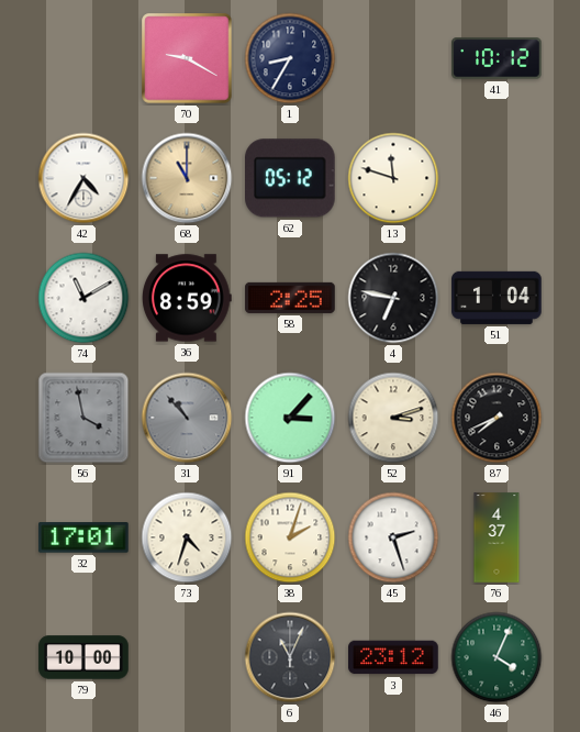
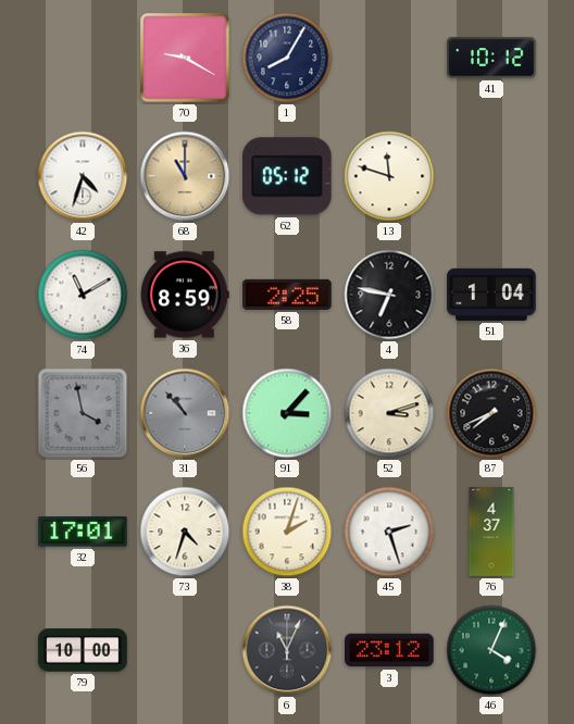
1: 8:35 -> 8:05
42: 4:35 -> 4:33
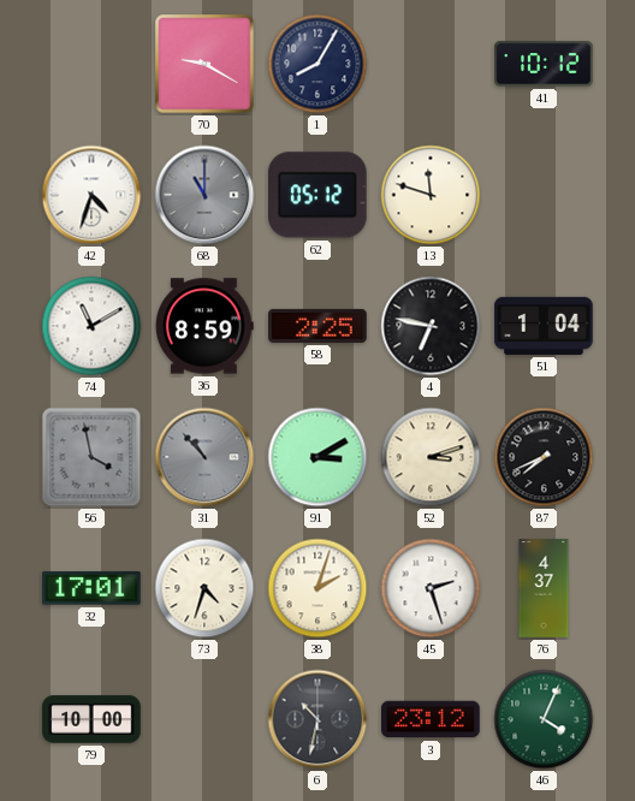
68 dial: champagne -> grey
91: 3:07 -> 3:10
6: 11:04 -> 10:32
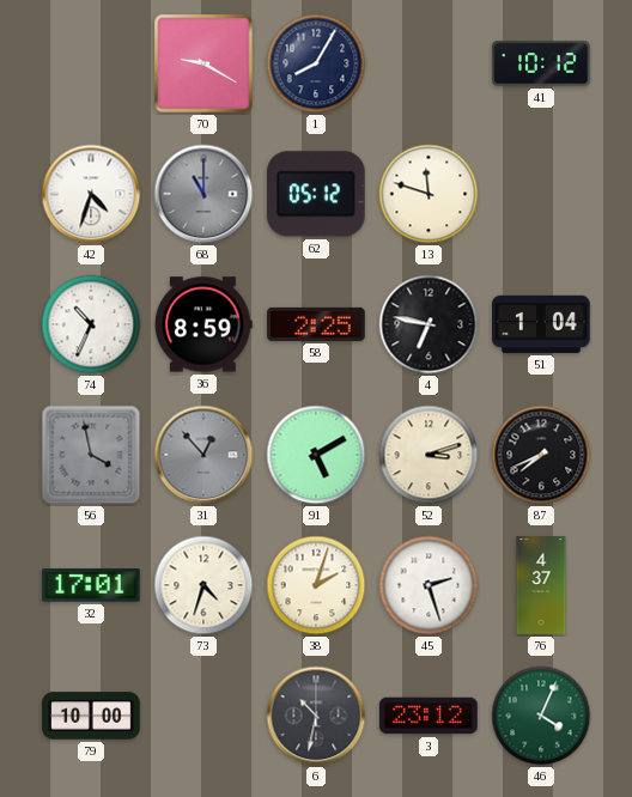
74: 11:10 -> 10:34
31: 10:53 -> 12:53
91: 3:10 -> 5:10
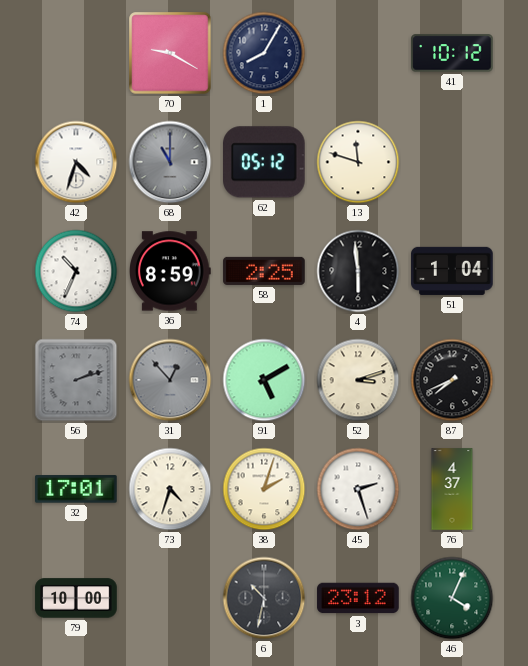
4: 6:47 -> 5:59
56: 3:58 -> 2:12
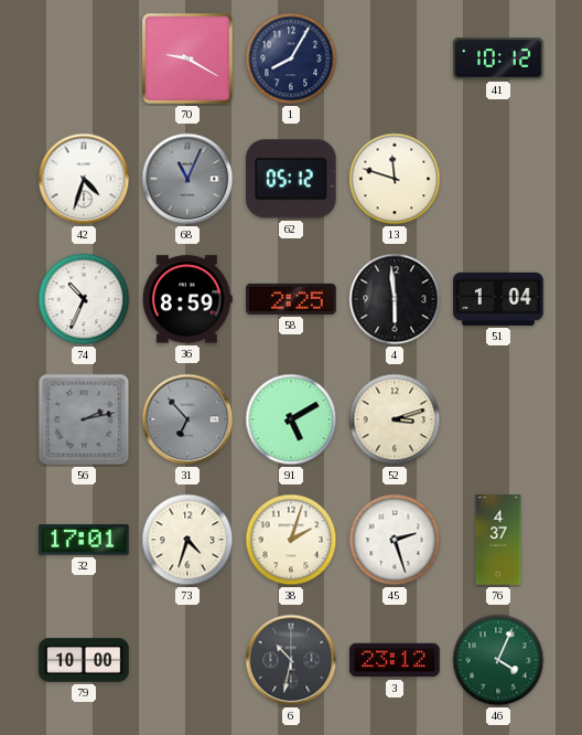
68: 11:00 -> 11:04
56: 2:12 -> 2:13
31: 12:53 -> 6:53
87: 7:41 -> none
